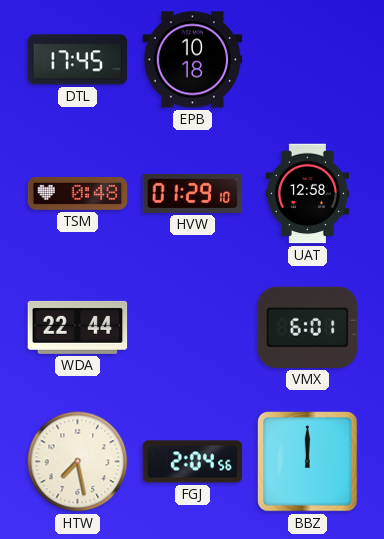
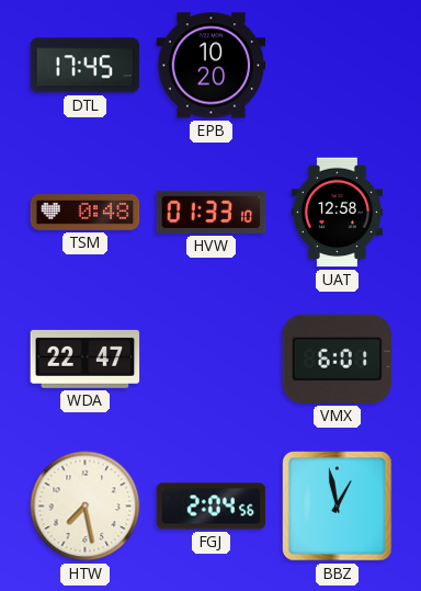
EPB: 10:18 -> 10:20
HVW: 01:29 -> 01:33
WDA: 22:44 -> 22:47
BBZ: 12:00 -> 12:58
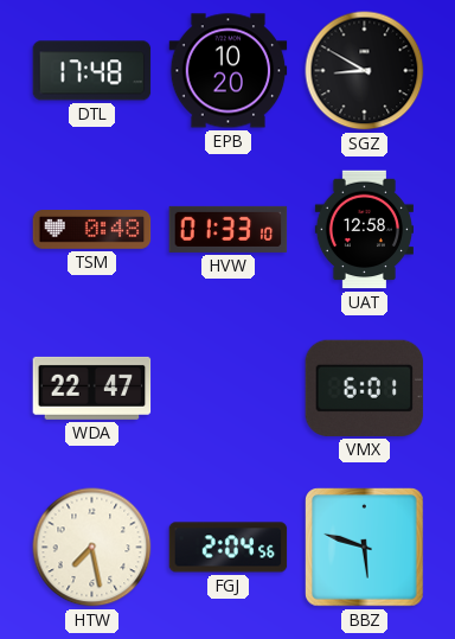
DTL: 17:45 -> 17:48
SGZ: none -> 8:50
BBZ: 12:58 -> 5:48
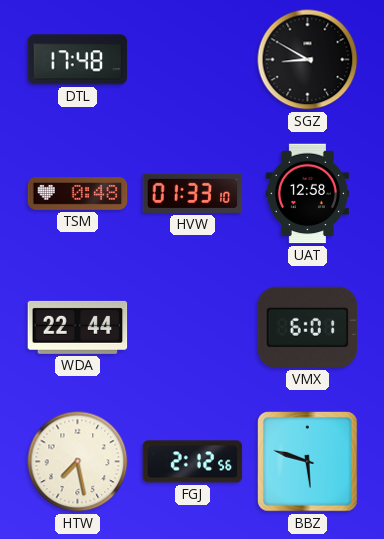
EPB: 10:20 -> none
WDA: 22:47 -> 22:44
FGJ: 2:04 -> 2:12
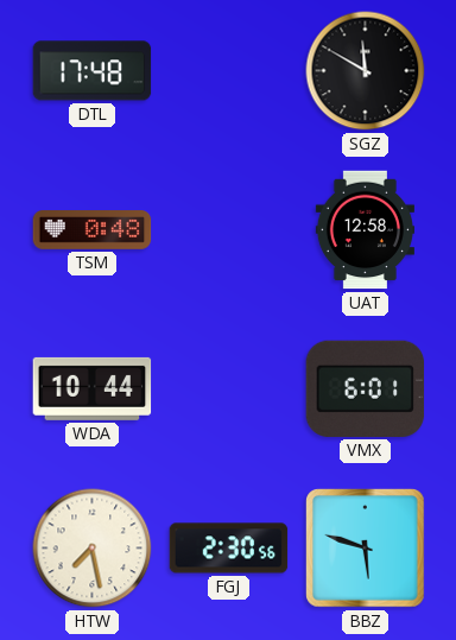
SGZ: 8:50 -> 11:50
HVW: 01:33 -> none
WDA: 22:44 -> 10:44
FGJ: 2:12 -> 2:30
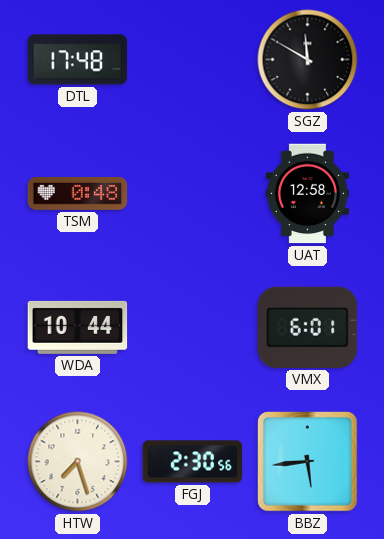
HTW: 7:28 -> 7:27
BBZ: 5:48 -> 5:44
